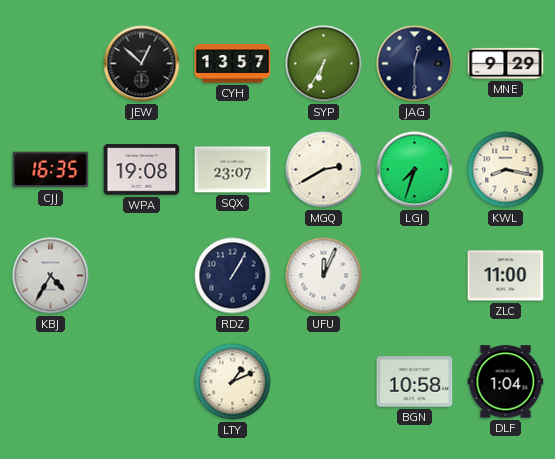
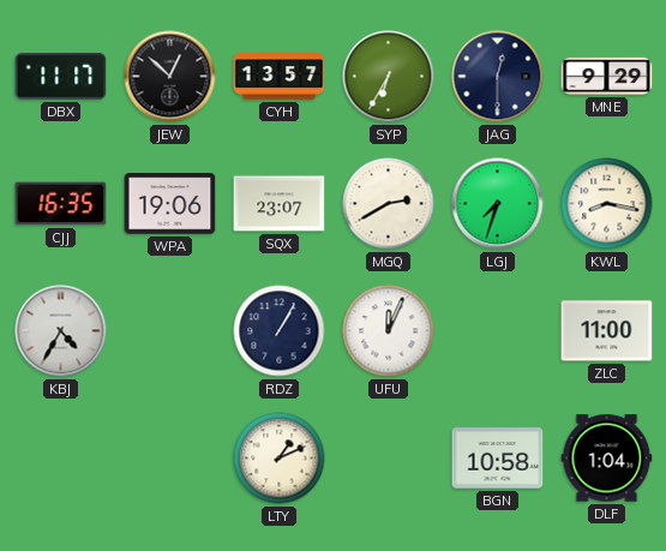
DBX: none -> 11:17
WPA: 19:08 -> 19:06
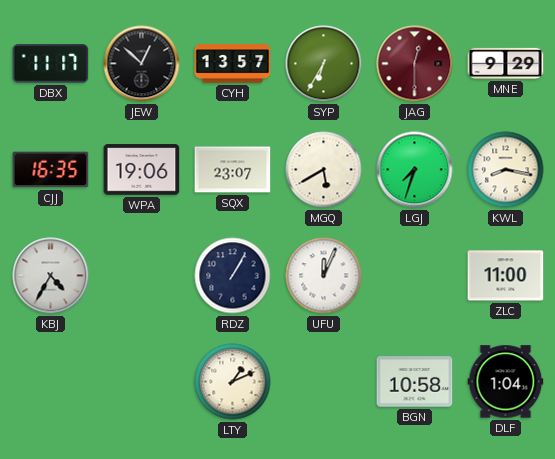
JAG dial: navy -> burgundy
MGQ: 2:40 -> 5:40
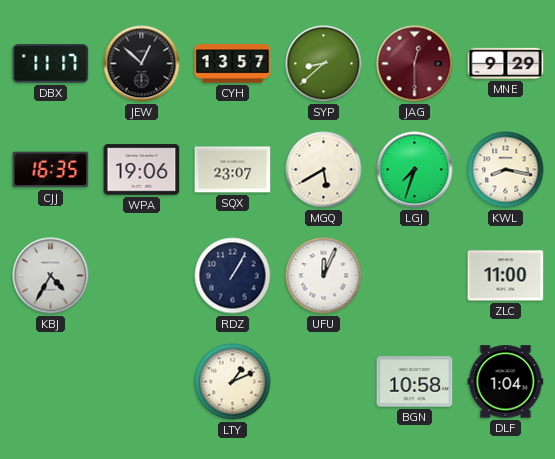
SYP: 6:35 -> 8:38
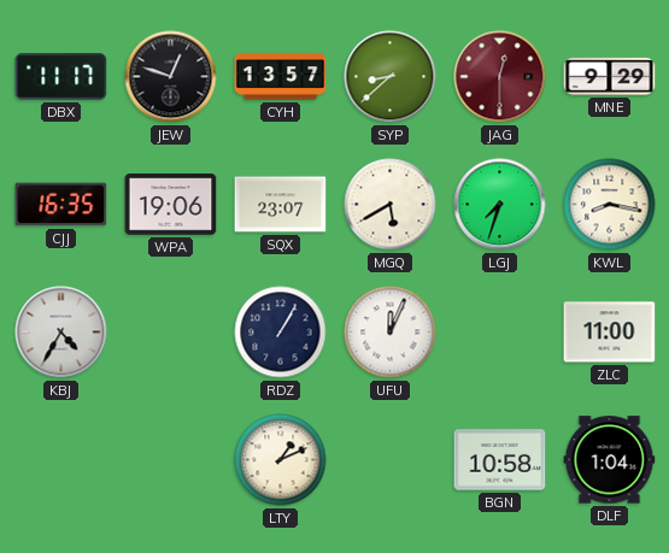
JEW: 12:52 -> 12:48
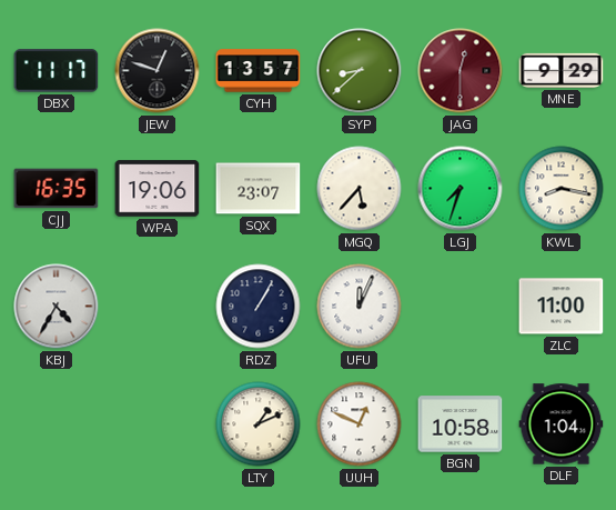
MGQ: 5:40 -> 5:37
UUH: none -> 12:49
